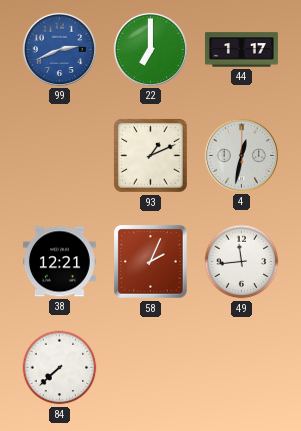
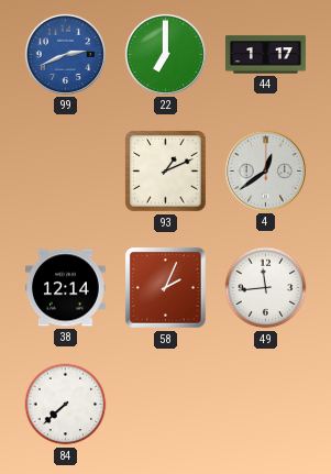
4: 12:32 -> 12:39
38: 12:21 -> 12:14
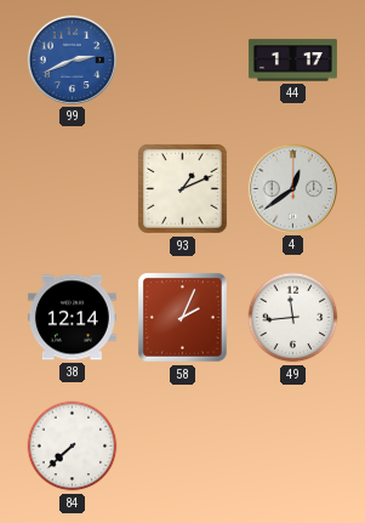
22: 7:00 -> none
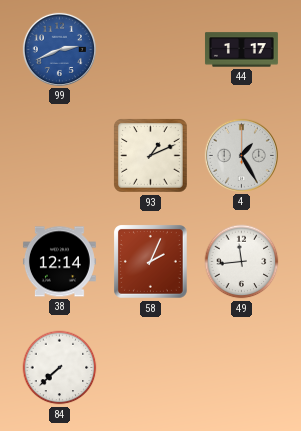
4: 12:39 -> 1:25
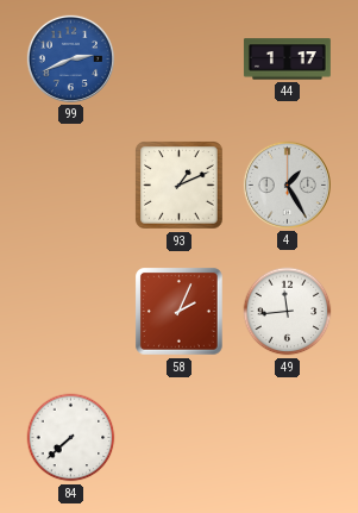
38: 12:14 -> none
